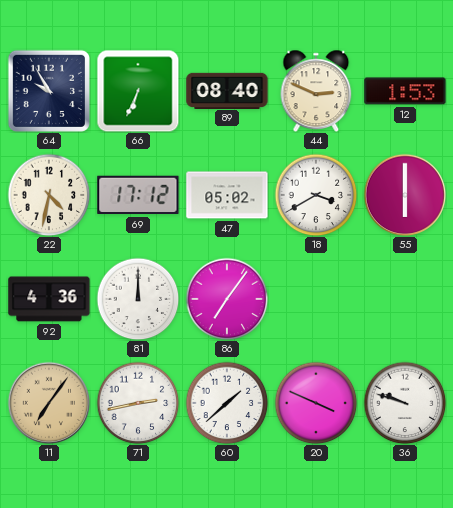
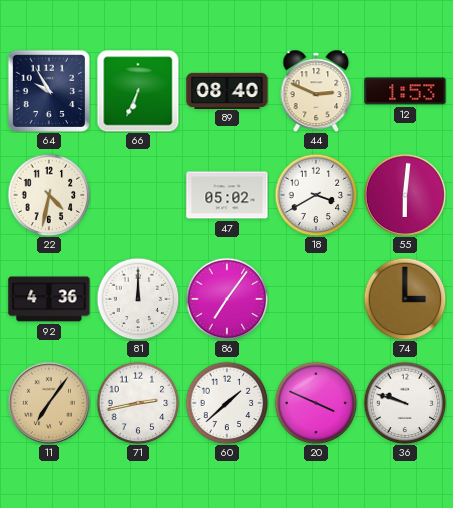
69: 17:12 -> none
55: 6:00 -> 6:01
74: none -> 3:00
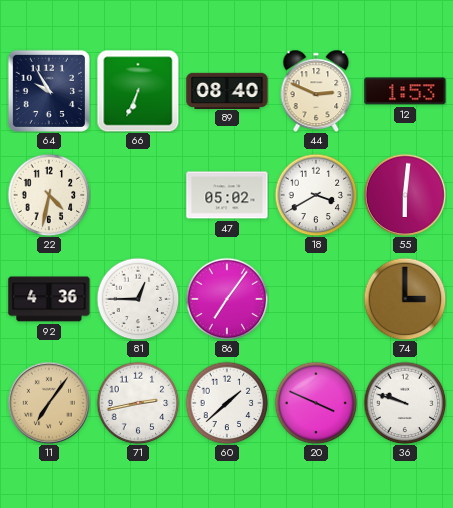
81: 12:00 -> 12:45
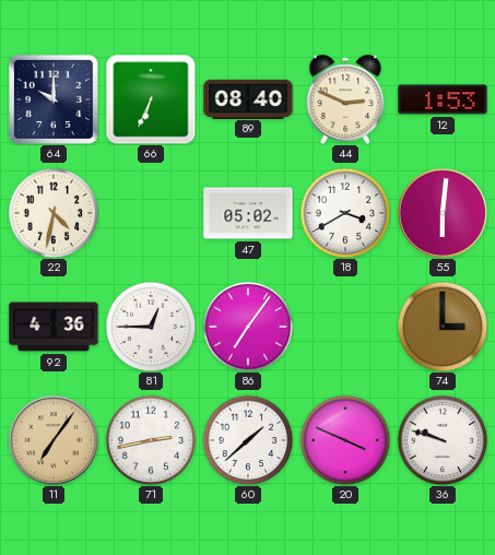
64: 9:55 -> 10:00
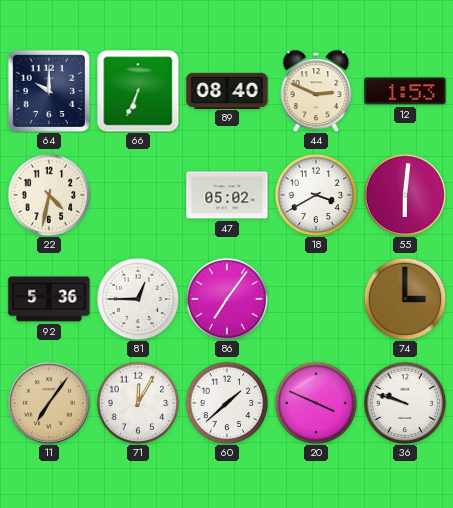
92: 4:36 -> 5:36
71: 2:43 -> 12:05
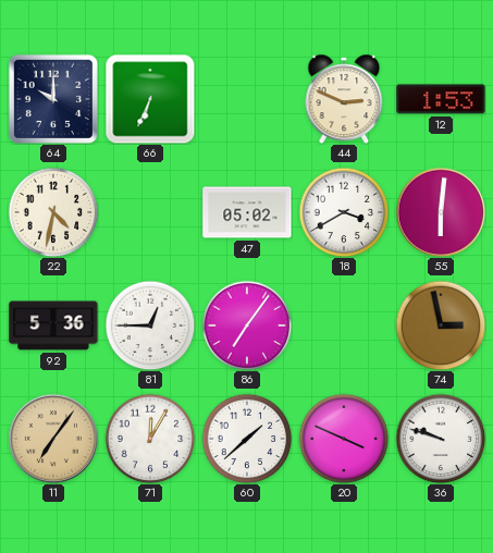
89: 08:40 -> none
74: 3:00 -> 2:58
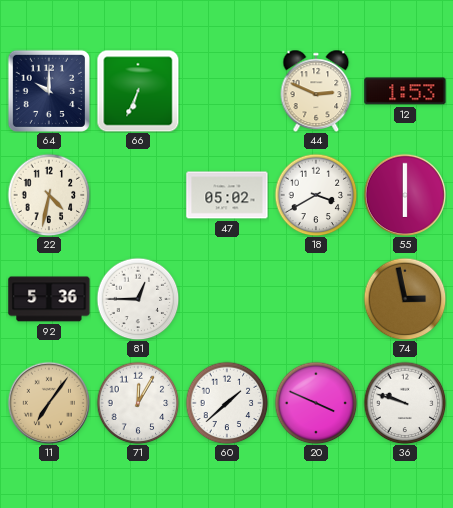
55: 6:01 -> 6:00
86: 7:06 -> none
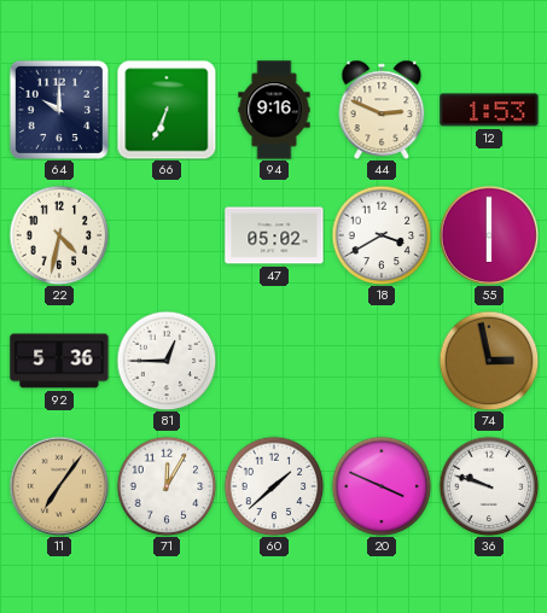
94: none -> 9:16
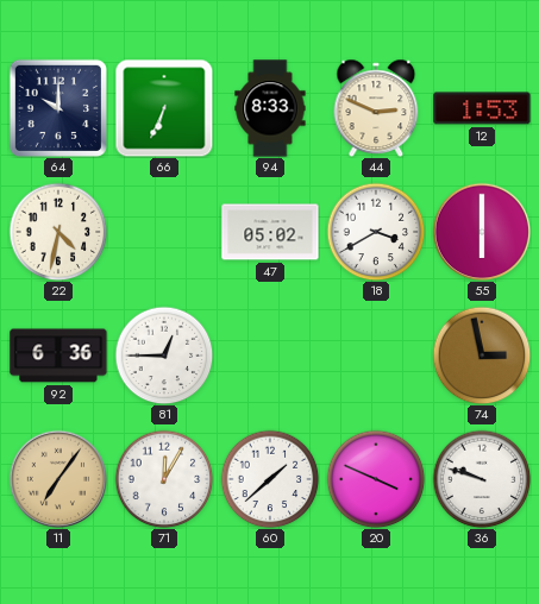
94: 9:16 -> 8:33
92: 5:36 -> 6:36
